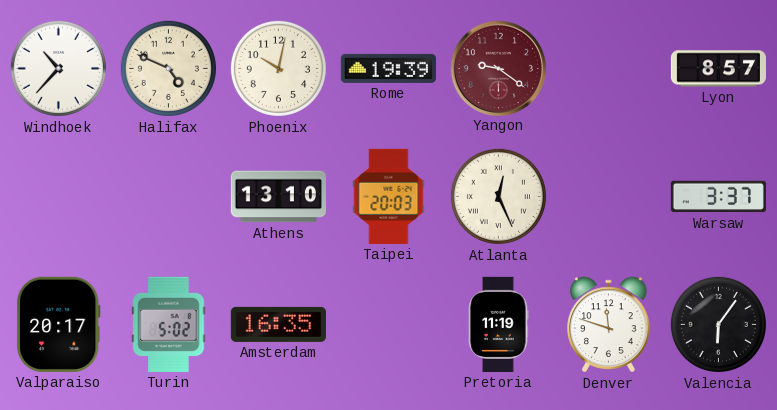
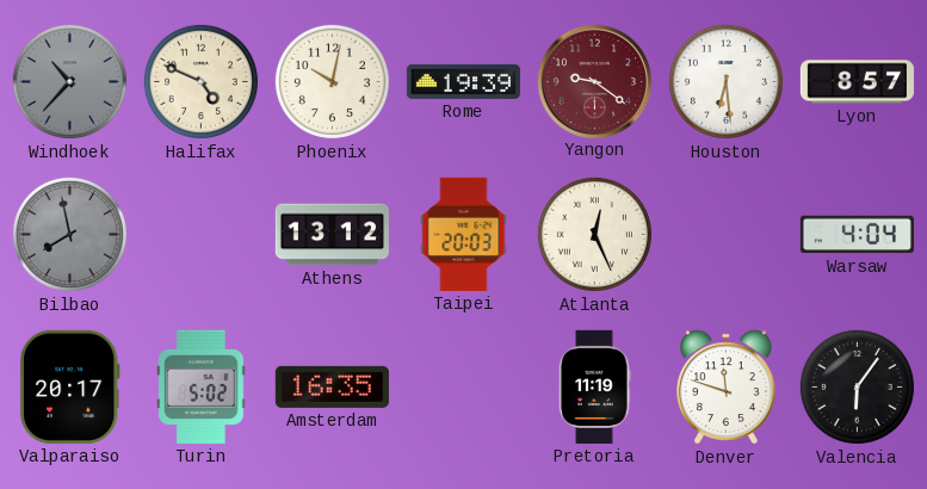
Windhoek dial: white -> grey
Houston: none -> 6:29
Bilbao: none -> 7:58
Athens: 13:10 -> 13:12
Warsaw: 3:37 -> 4:04
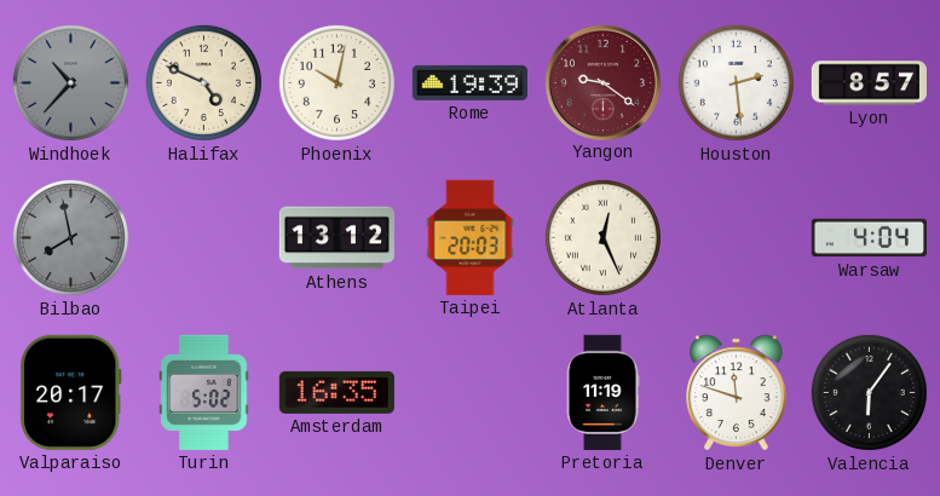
Houston: 6:29 -> 2:29
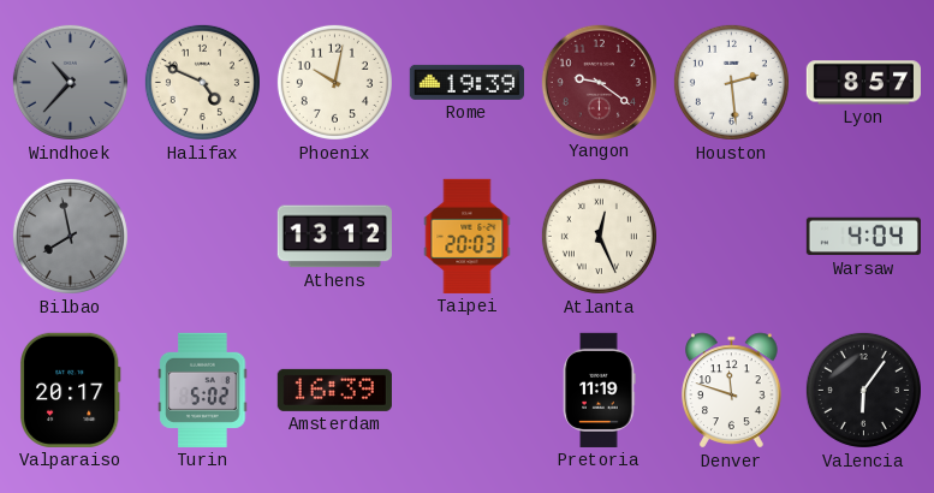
Amsterdam: 16:35 -> 16:39
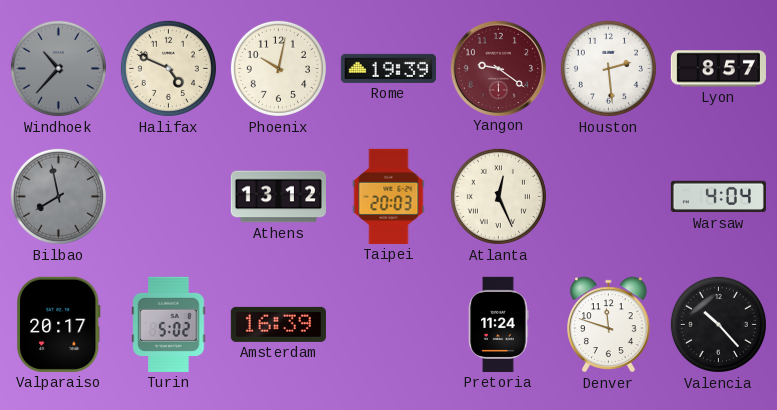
Pretoria: 11:19 -> 11:24
Valencia: 6:06 -> 10:23
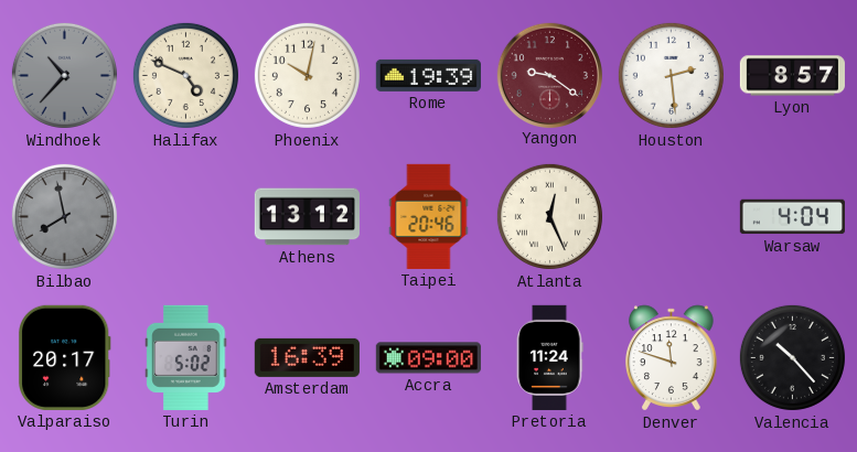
Taipei: 20:03 -> 20:46
Accra: none -> 09:00
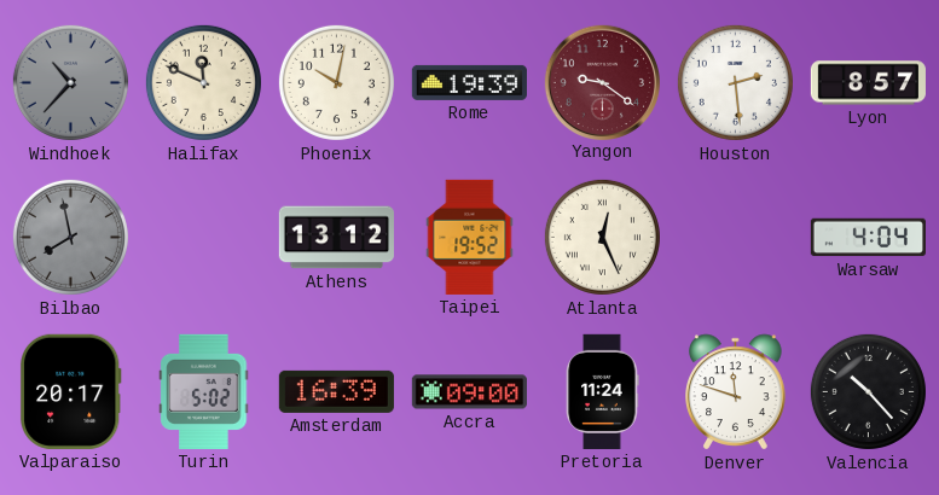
Halifax: 4:49 -> 11:49
Taipei: 20:46 -> 19:52
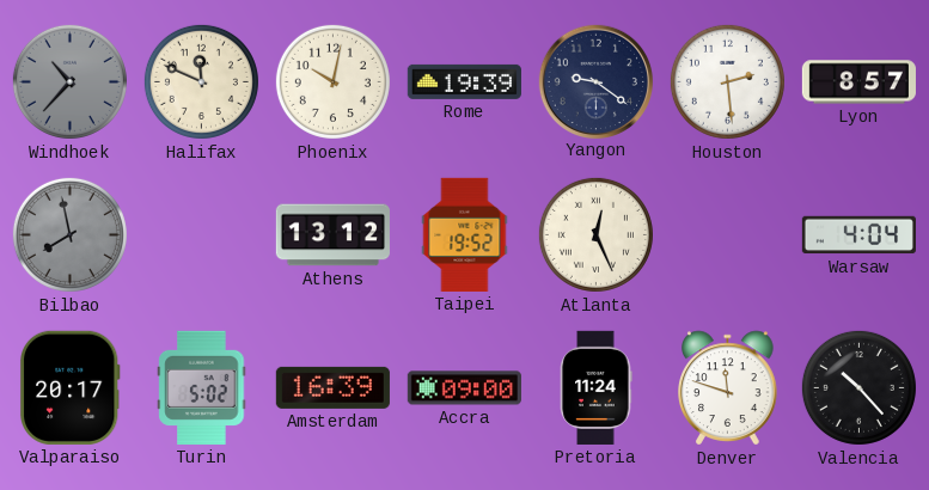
Yangon dial: burgundy -> navy
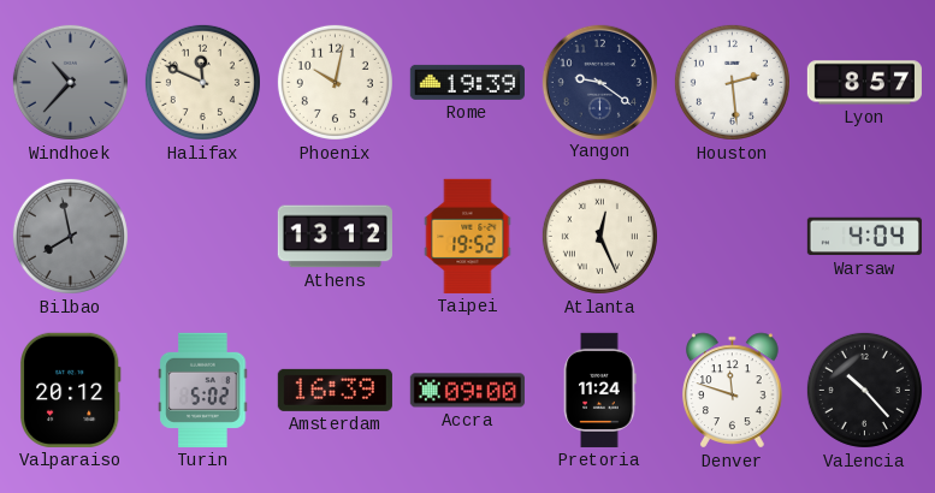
Valparaiso: 20:17 -> 20:12
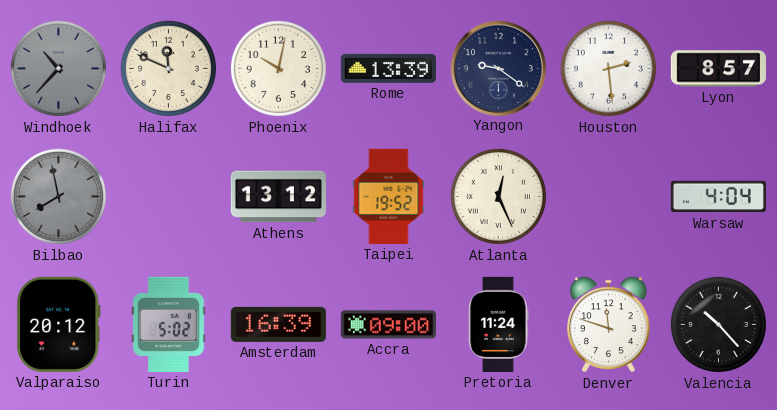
Rome: 19:39 -> 13:39
